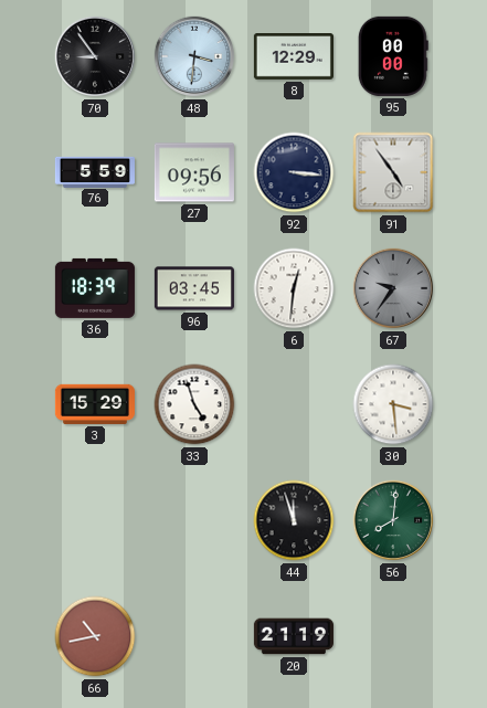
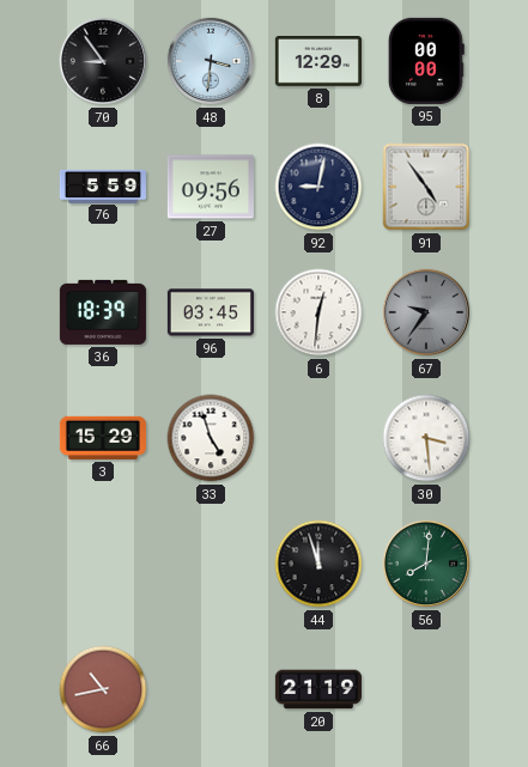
92: 3:16 -> 9:02
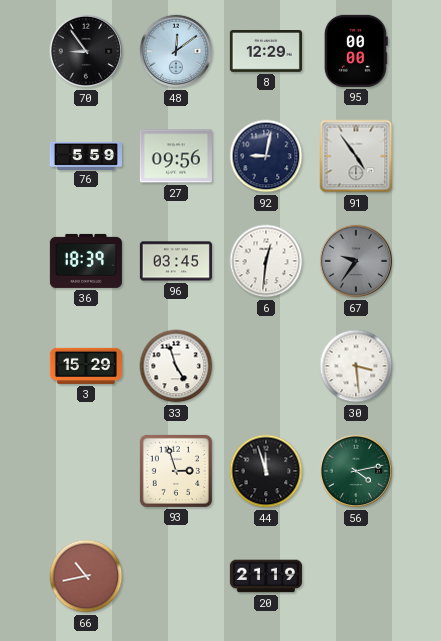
48: 3:31 -> 12:09
93: none -> 2:57
56: 8:01 -> 4:13
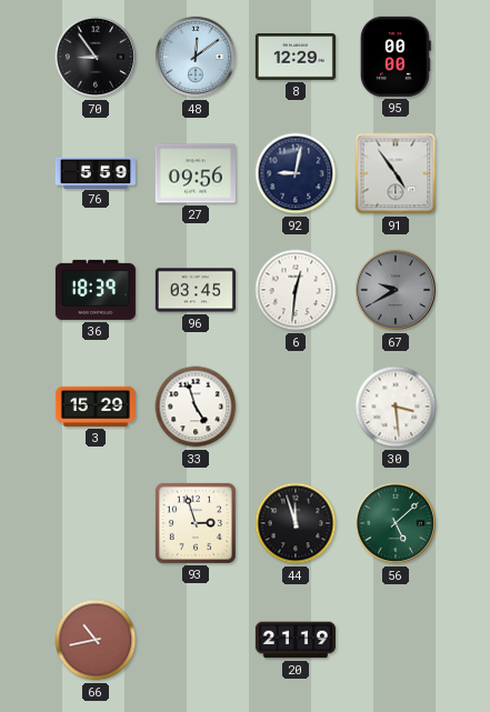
67: 9:36 -> 9:40
56: 4:13 -> 5:08
